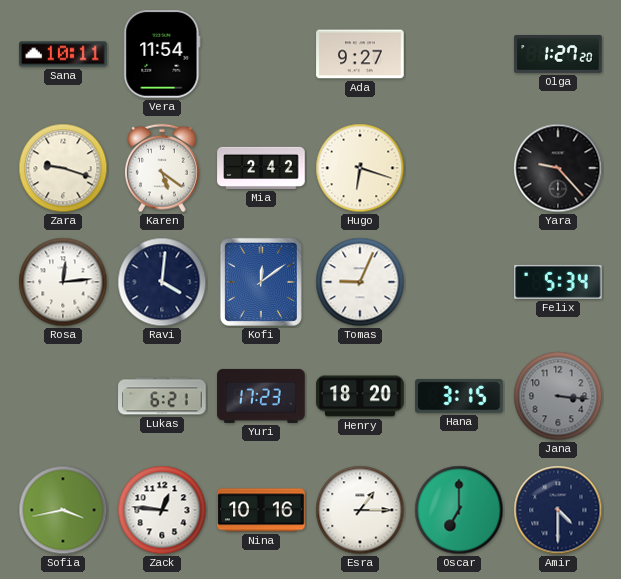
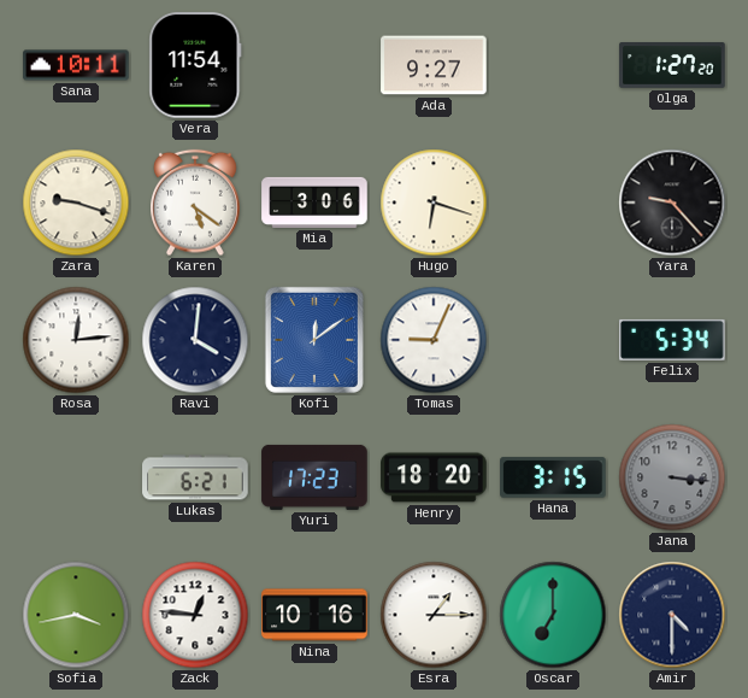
Mia: 2:42 -> 3:06
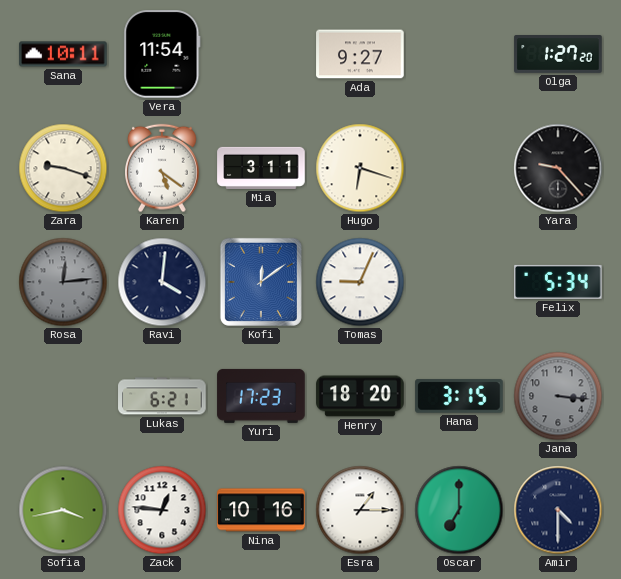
Mia: 3:06 -> 3:11
Rosa dial: white -> grey
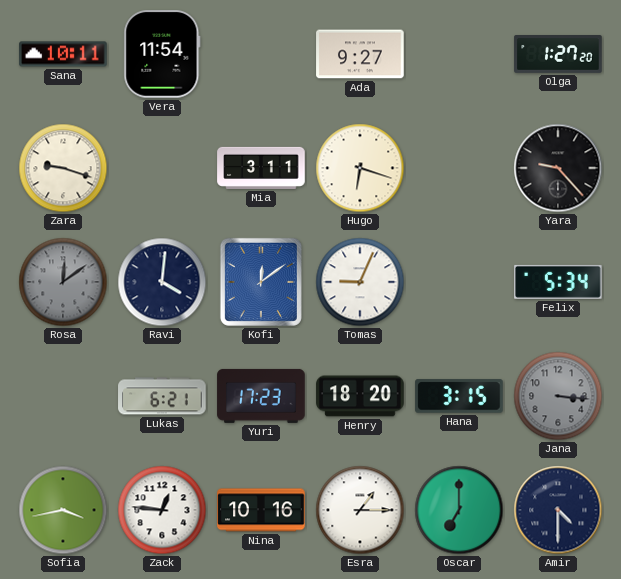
Karen: 5:21 -> none
Rosa: 12:14 -> 12:09
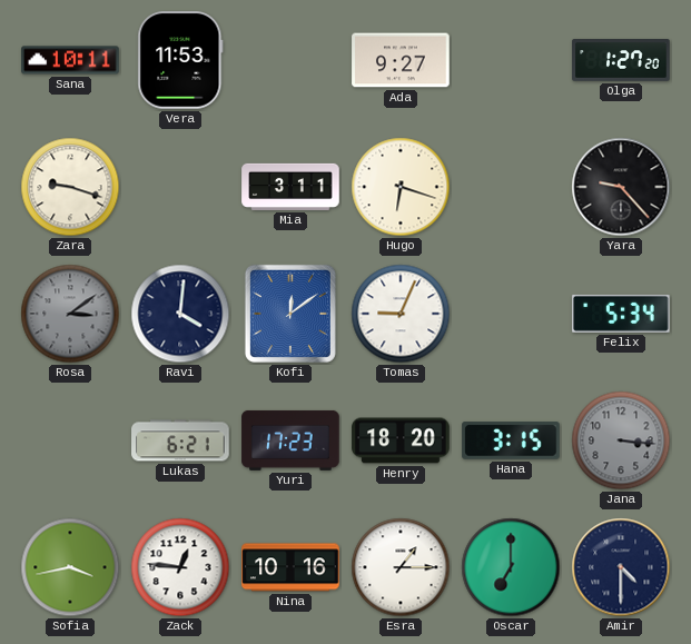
Vera: 11:54 -> 11:53
Rosa: 12:09 -> 3:09
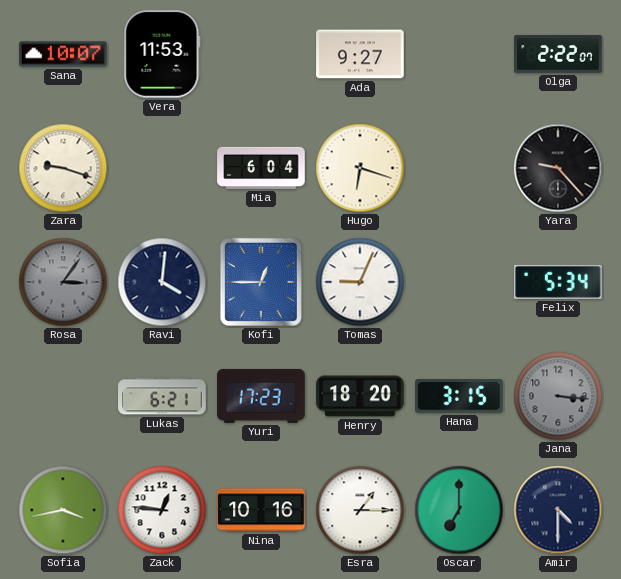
Sana: 10:11 -> 10:07
Olga: 1:27 -> 2:22
Mia: 3:11 -> 6:04
Rosa: 3:09 -> 3:06
Kofi: 12:09 -> 12:45
